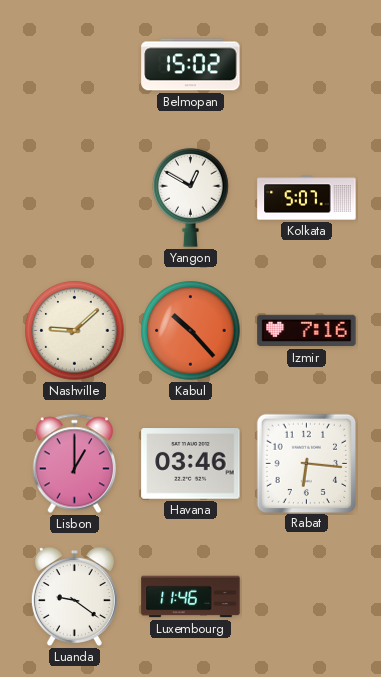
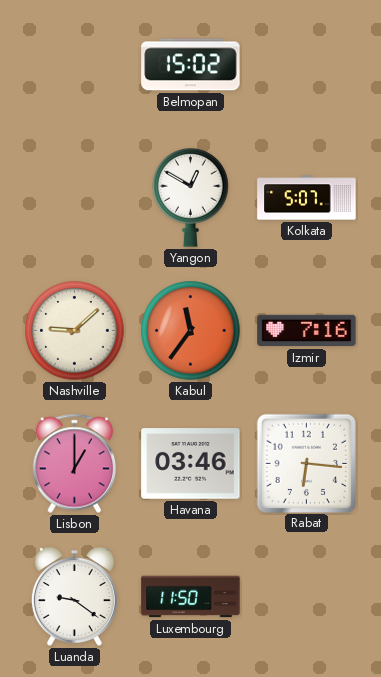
Kabul: 10:23 -> 11:36
Luxembourg: 11:46 -> 11:50
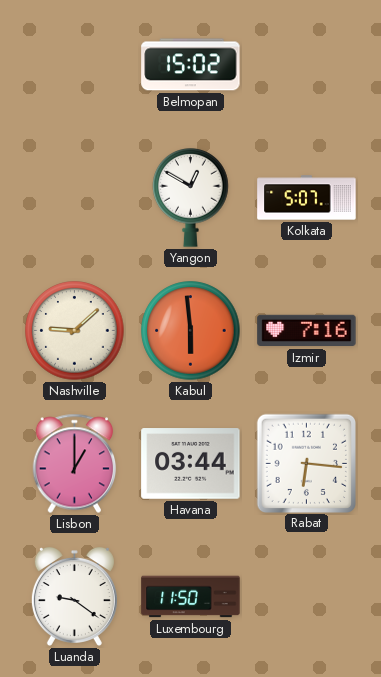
Kabul: 11:36 -> 5:59
Havana: 03:46 -> 03:44
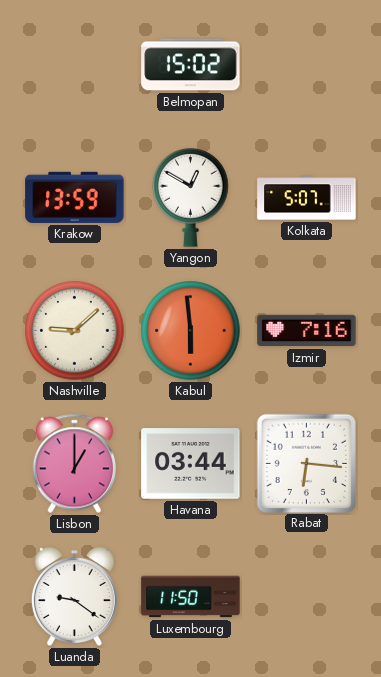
Krakow: none -> 13:59
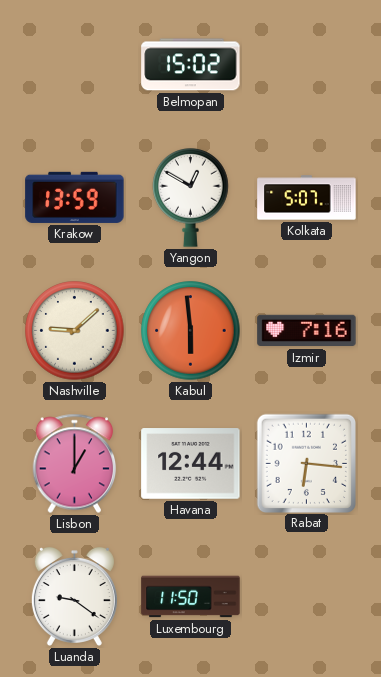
Havana: 03:44 -> 12:44
